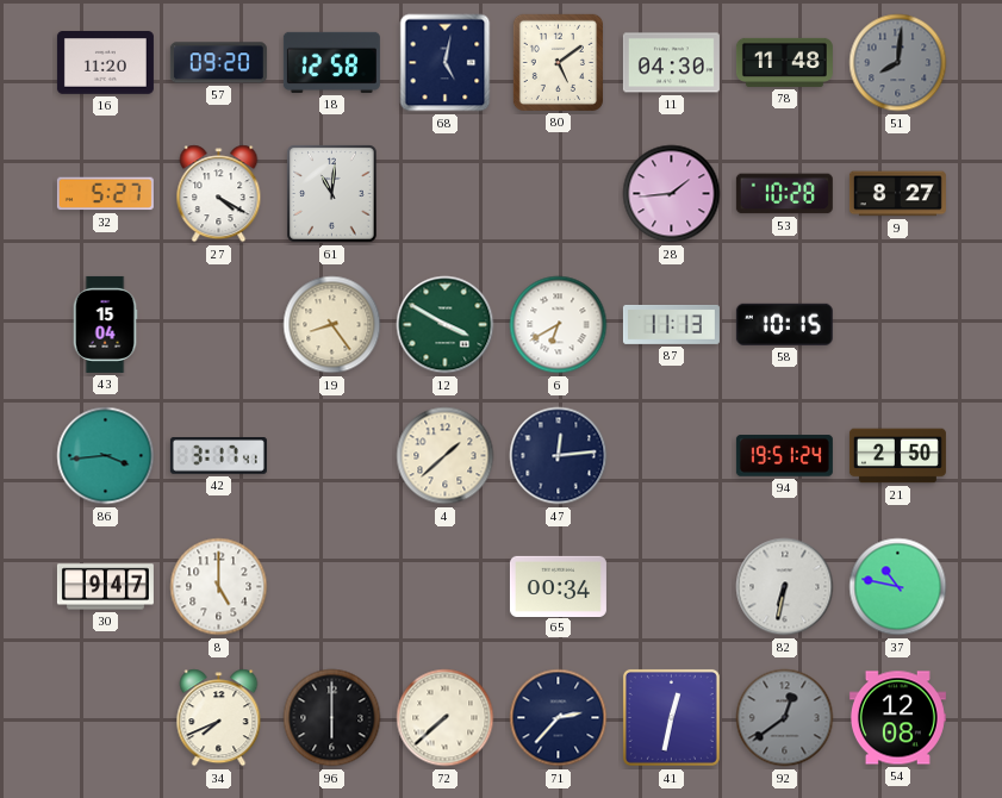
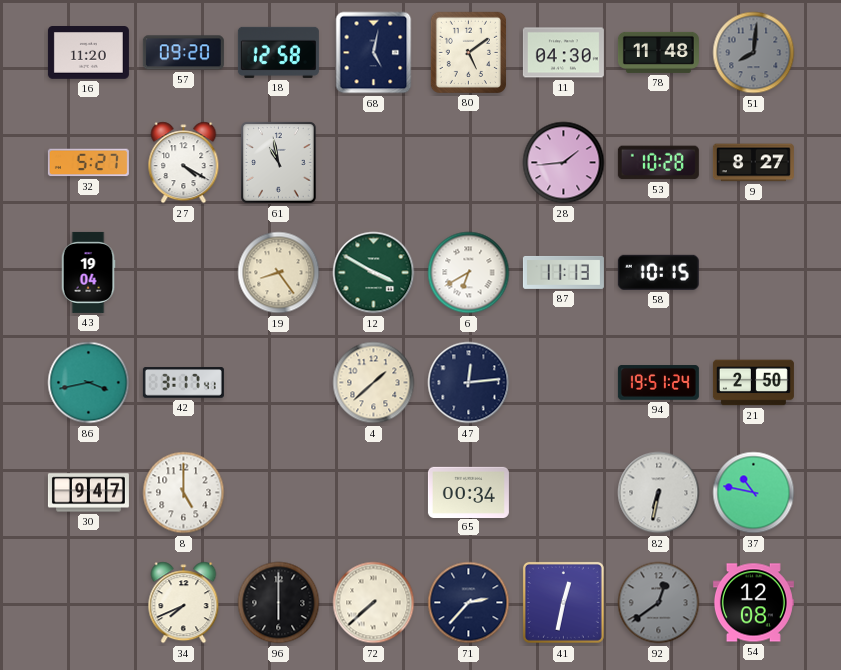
61: 11:01 -> 10:58
43: 15:04 -> 19:04
86: 3:44 -> 3:43
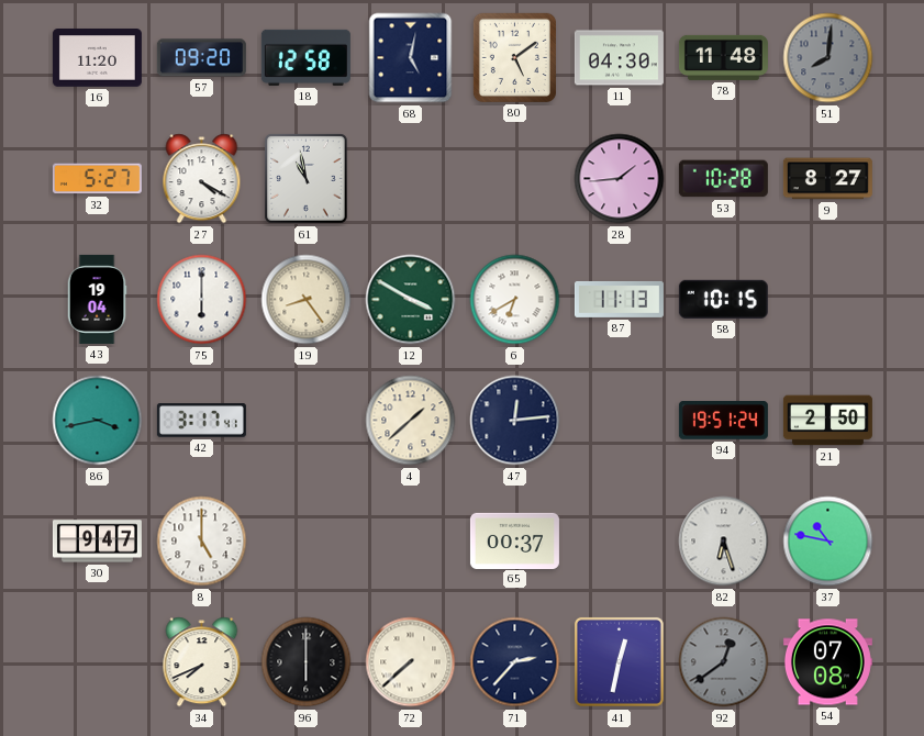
75: none -> 6:00
65: 00:34 -> 00:37
82: 6:32 -> 6:27
54: 12:08 -> 07:08
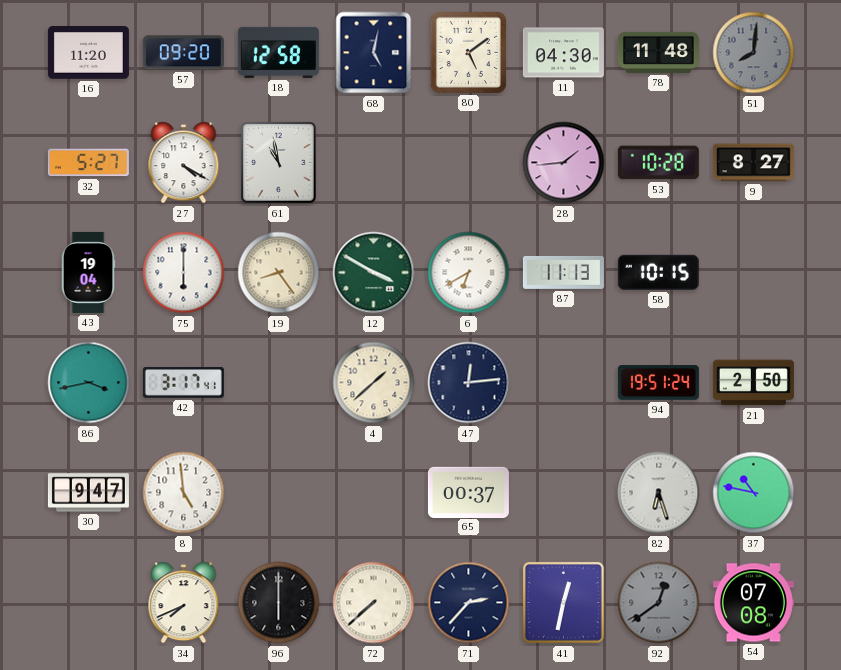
8: 5:00 -> 4:59
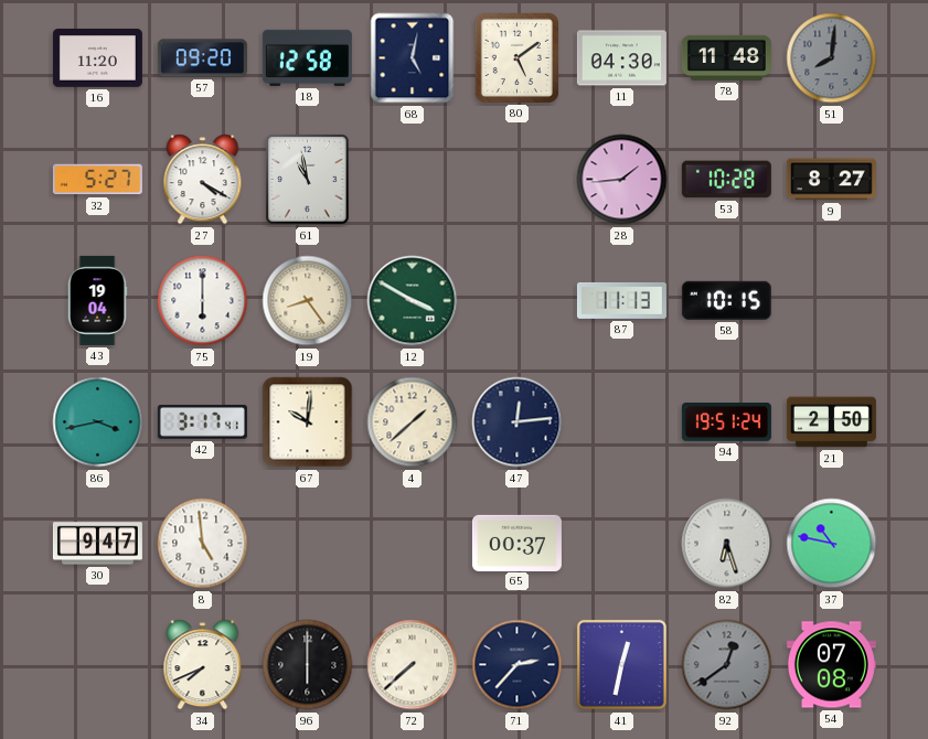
6: 6:40 -> none
67: none -> 10:01
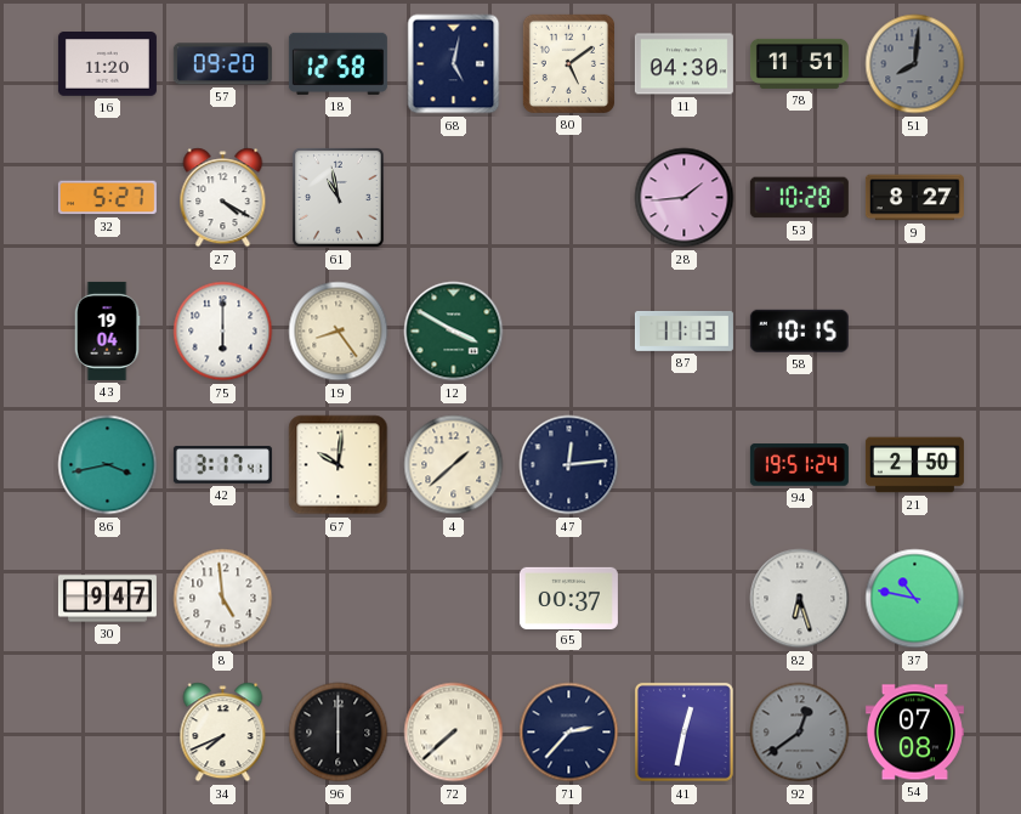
78: 11:48 -> 11:51
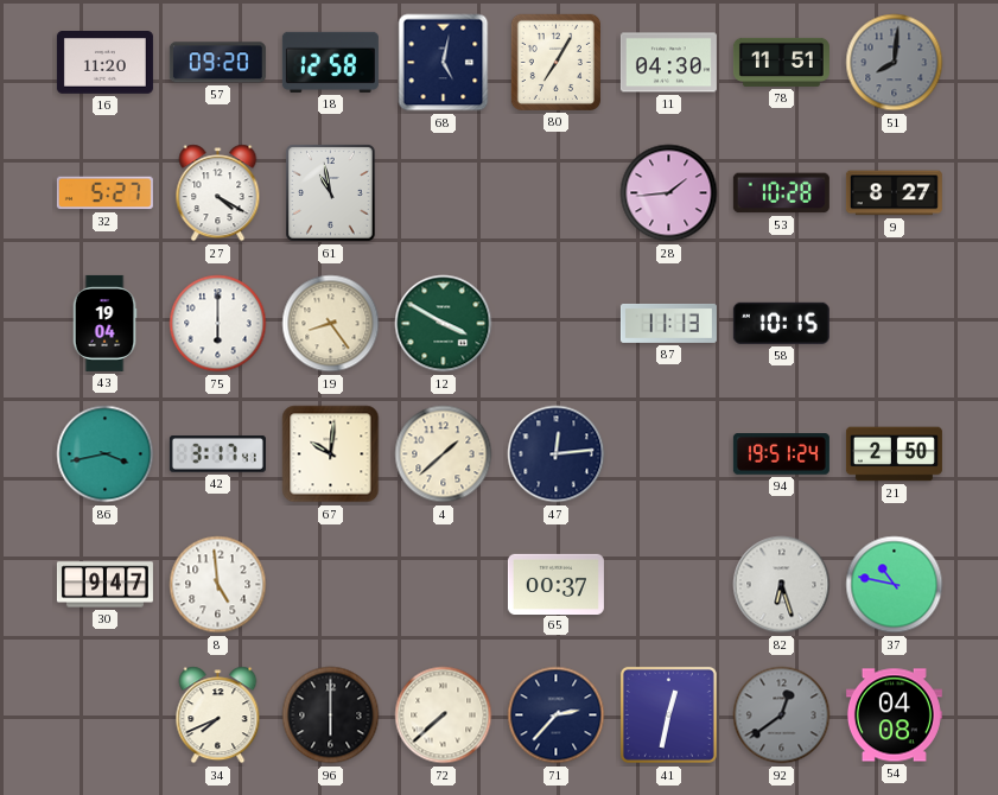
80: 5:09 -> 7:05
54: 07:08 -> 04:08
